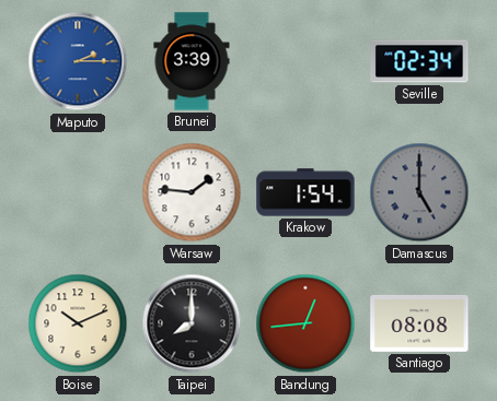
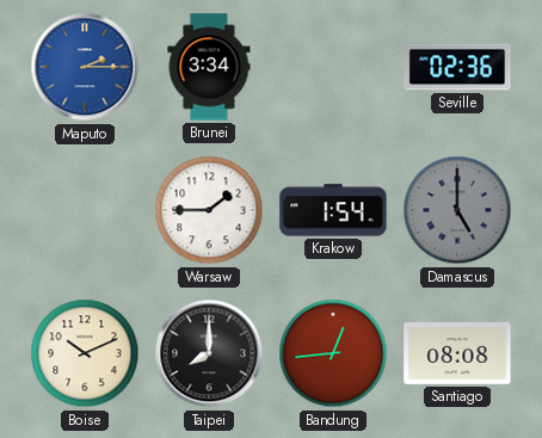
Brunei: 3:39 -> 3:34
Seville: 02:34 -> 02:36
Warsaw: 1:46 -> 1:45
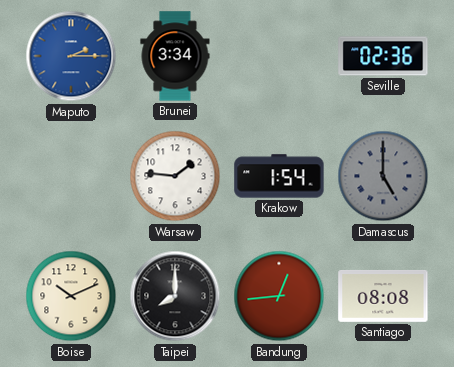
Warsaw: 1:45 -> 1:46
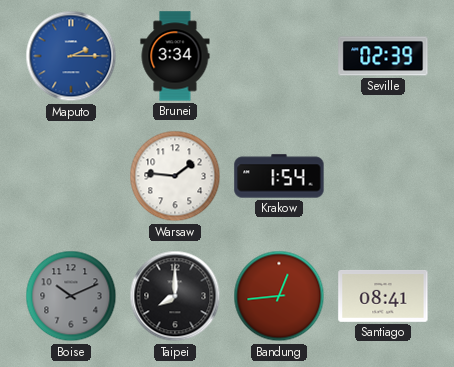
Seville: 02:36 -> 02:39
Damascus: 5:00 -> none
Boise dial: cream -> grey
Santiago: 08:08 -> 08:41
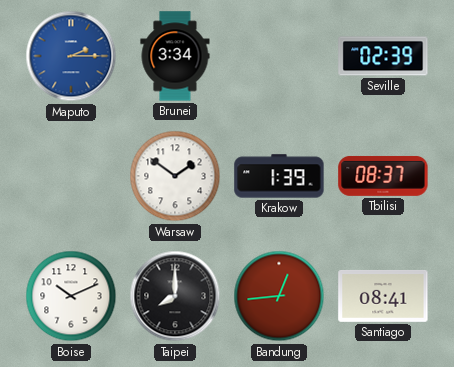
Warsaw: 1:46 -> 1:51
Krakow: 1:54 -> 1:39
Tbilisi: none -> 08:37
Boise dial: grey -> white
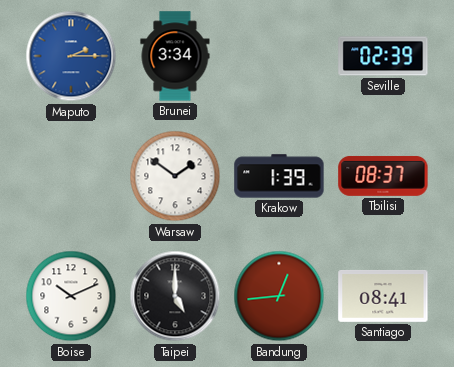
Taipei: 8:00 -> 5:00
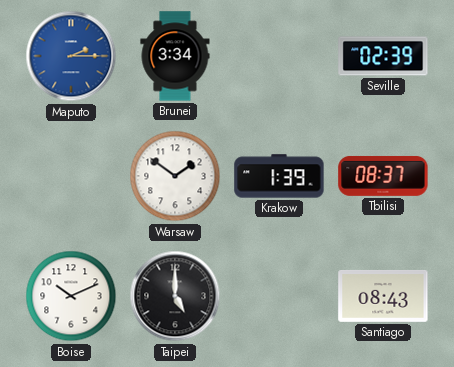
Bandung: 12:44 -> none
Santiago: 08:41 -> 08:43
